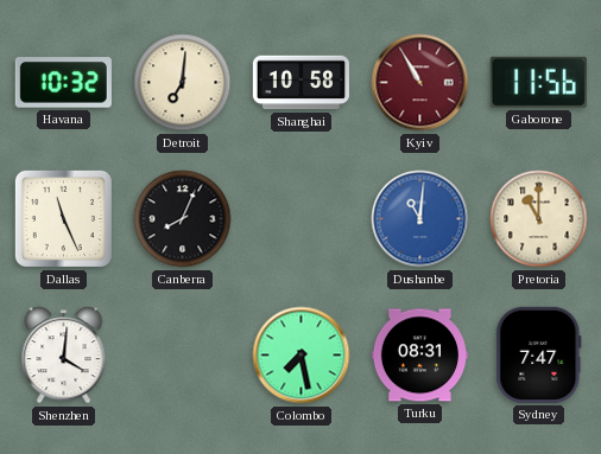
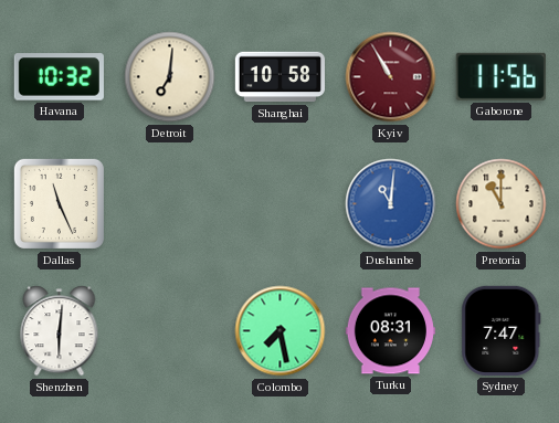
Canberra: 8:04 -> none
Shenzhen: 4:01 -> 6:01
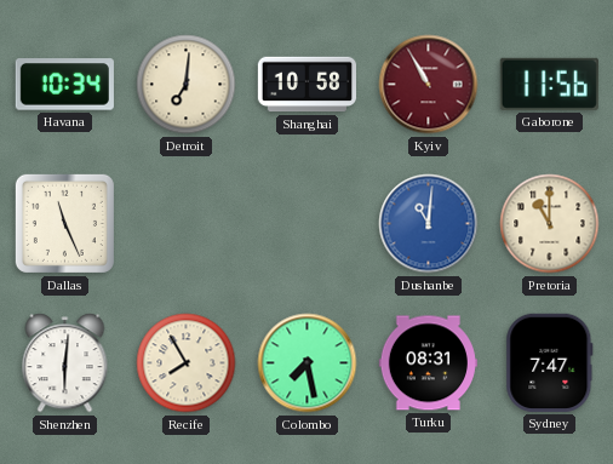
Havana: 10:32 -> 10:34
Recife: none -> 7:55
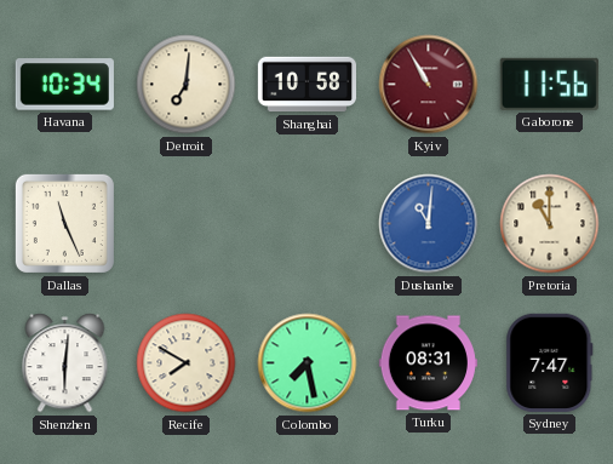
Recife: 7:55 -> 7:50
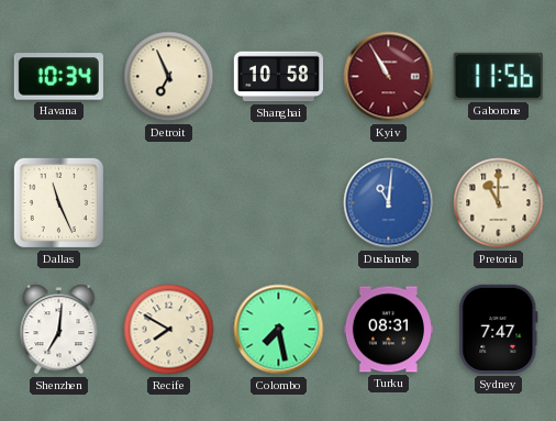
Detroit: 7:01 -> 6:56
Shenzhen: 6:01 -> 7:01
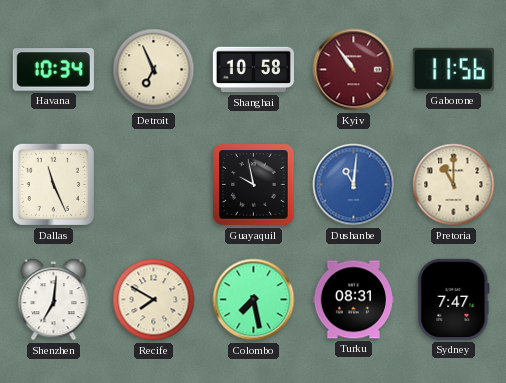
Kyiv: 10:55 -> 10:54
Guayaquil: none -> 9:58
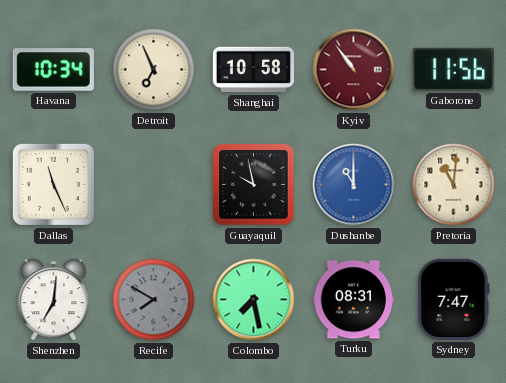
Dushanbe: 11:01 -> 11:00
Pretoria: 11:00 -> 11:01
Recife dial: cream -> grey
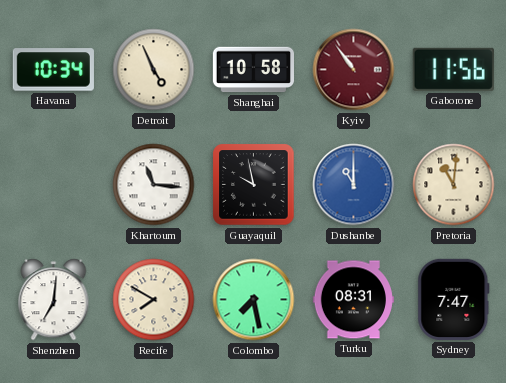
Detroit: 6:56 -> 4:56
Dallas: 11:26 -> none
Khartoum: none -> 11:16
Recife dial: grey -> cream
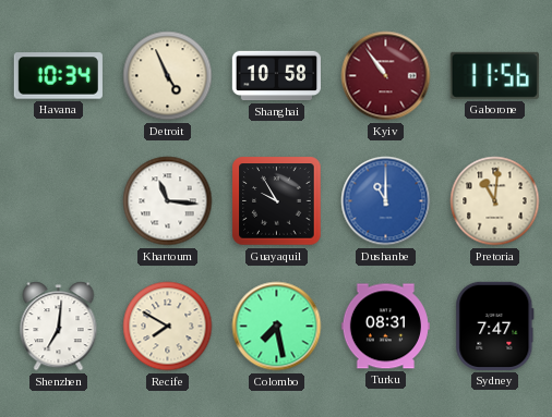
Guayaquil: 9:58 -> 9:55
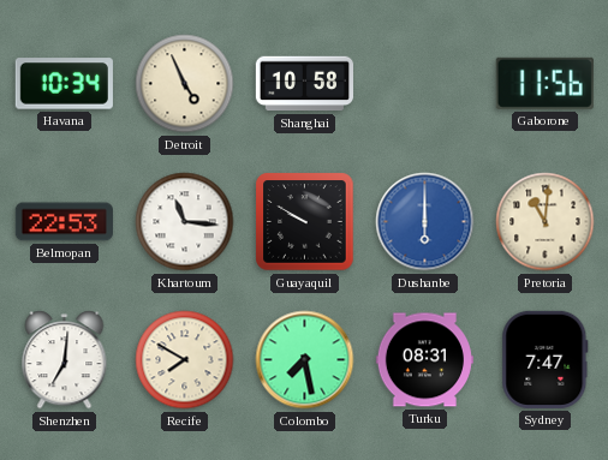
Kyiv: 10:54 -> none
Belmopan: none -> 22:53
Guayaquil: 9:55 -> 9:50
Dushanbe: 11:00 -> 6:00
